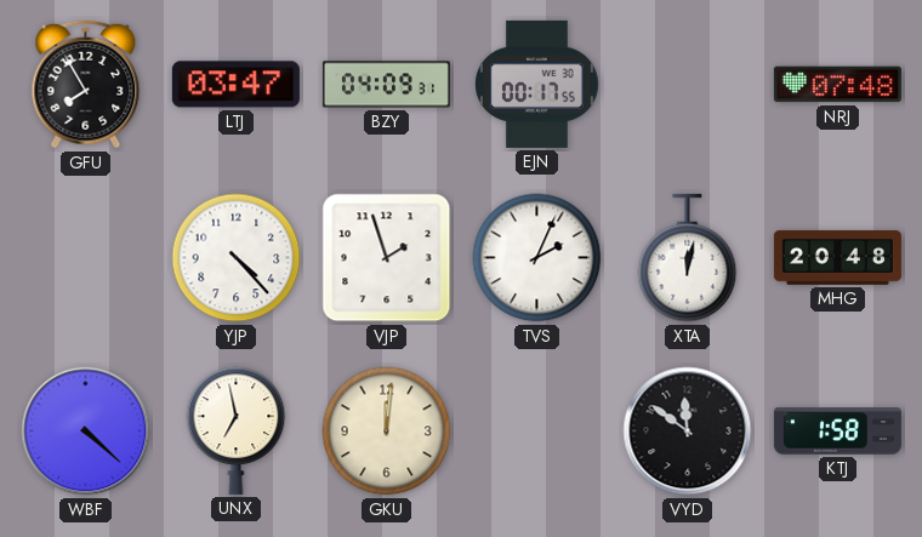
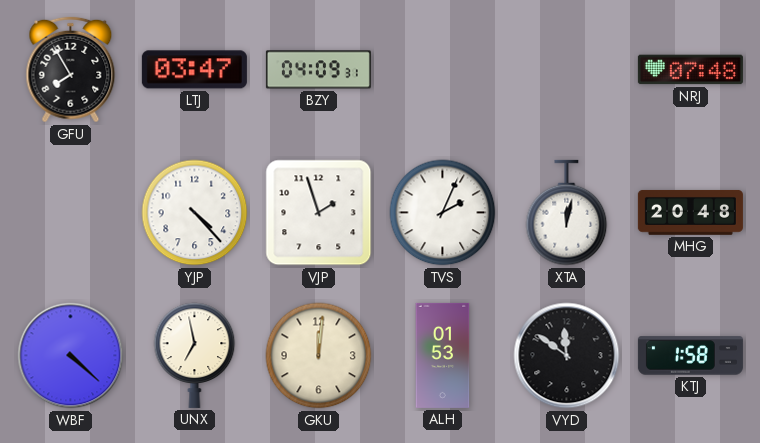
EJN: 00:17 -> none
ALH: none -> 01:53
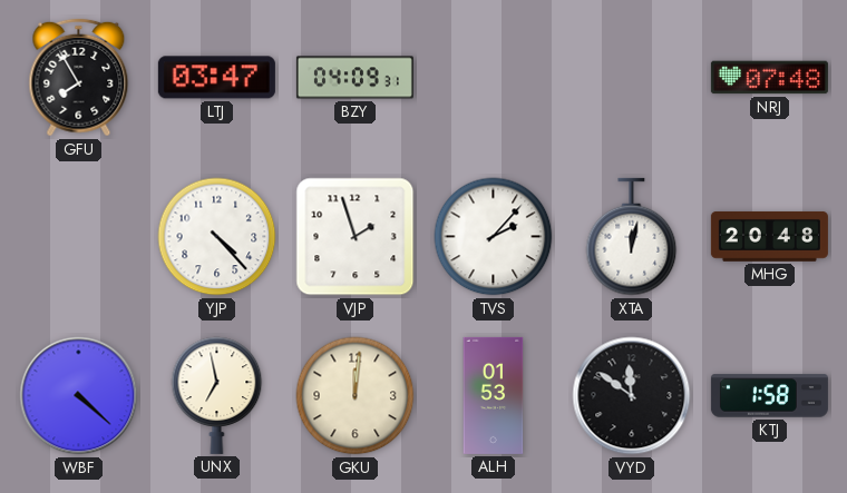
TVS: 2:04 -> 2:07
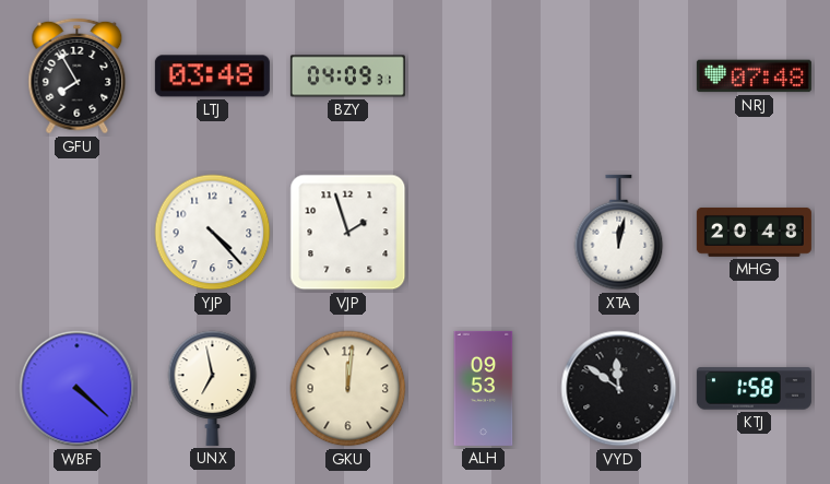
LTJ: 03:47 -> 03:48
TVS: 2:07 -> none
ALH: 01:53 -> 09:53
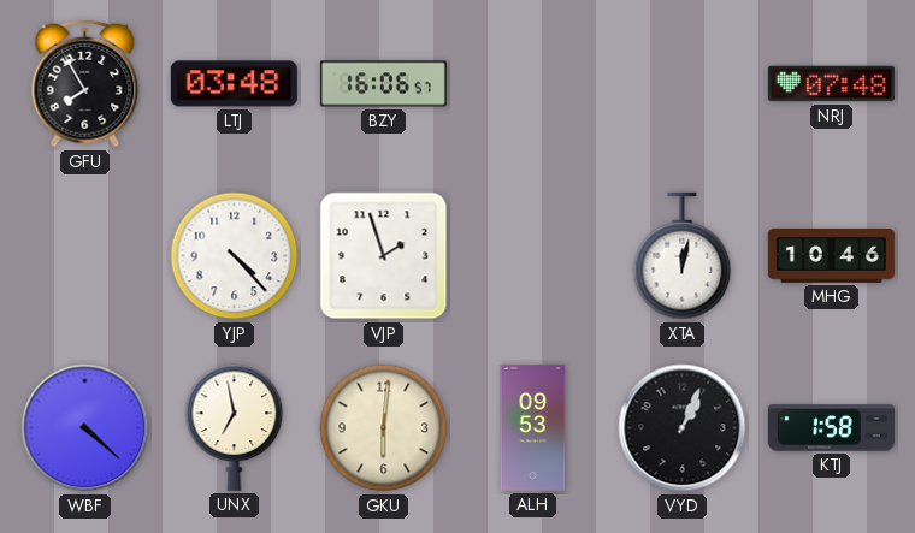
BZY: 04:09 -> 16:06
MHG: 20:48 -> 10:46
GKU: 12:01 -> 6:01
VYD: 11:51 -> 1:04
